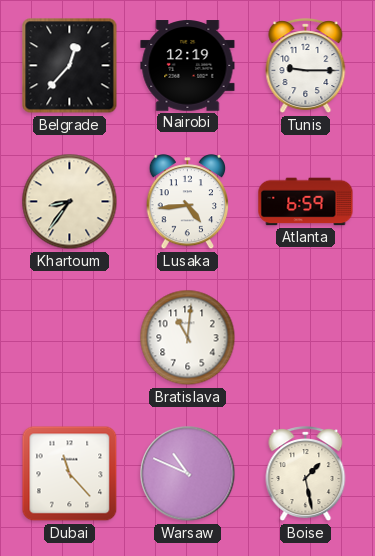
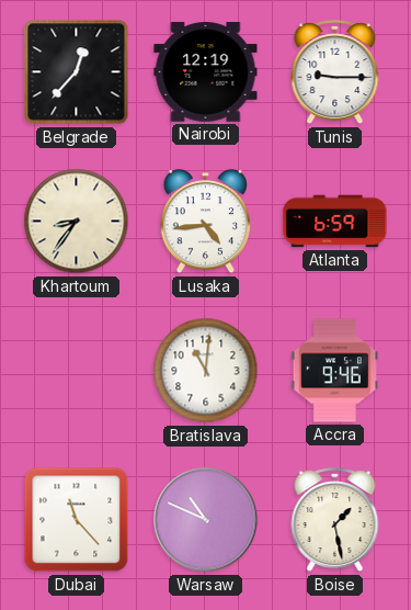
Accra: none -> 9:46
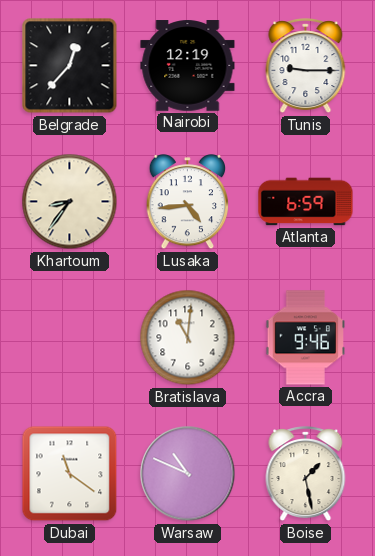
Dubai: 11:23 -> 11:21
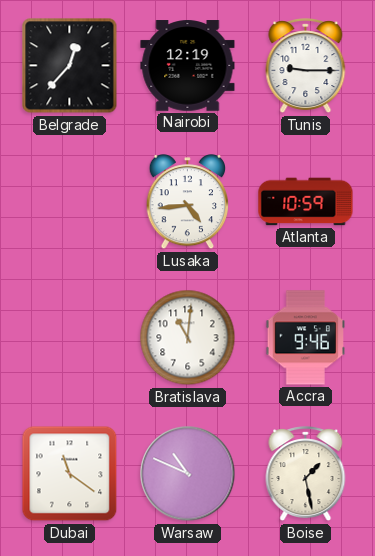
Khartoum: 8:36 -> none
Atlanta: 6:59 -> 10:59
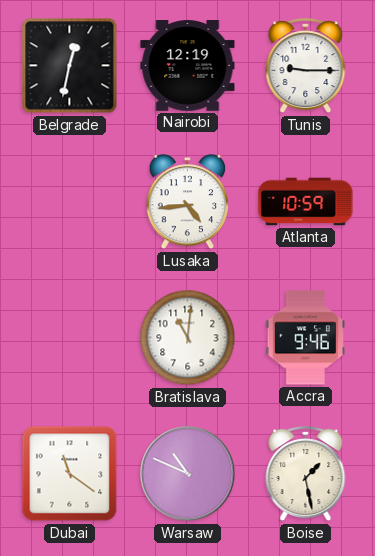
Belgrade: 12:37 -> 12:32
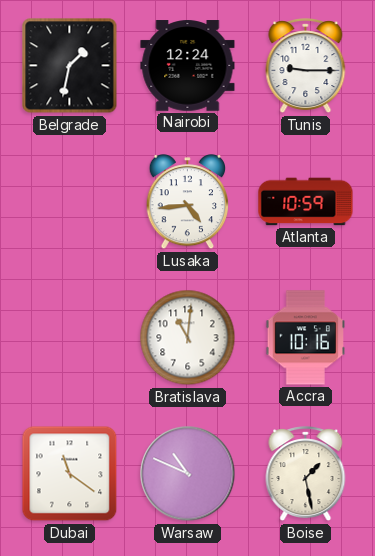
Belgrade: 12:32 -> 1:32
Nairobi: 12:19 -> 12:24
Accra: 9:46 -> 10:16
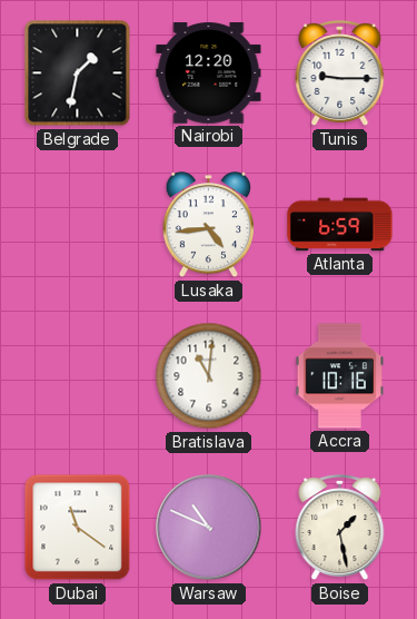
Nairobi: 12:24 -> 12:20
Atlanta: 10:59 -> 6:59
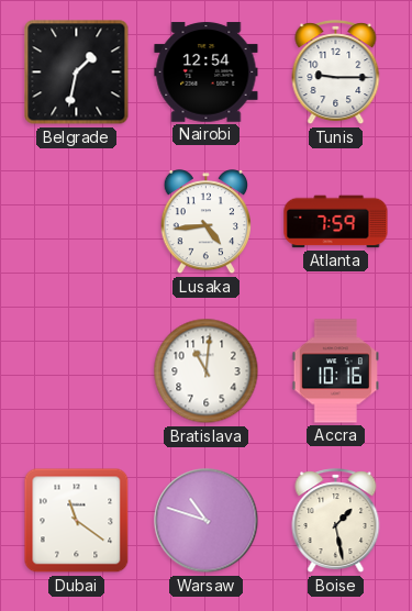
Nairobi: 12:20 -> 12:54
Atlanta: 6:59 -> 7:59
Warsaw: 10:49 -> 10:48
